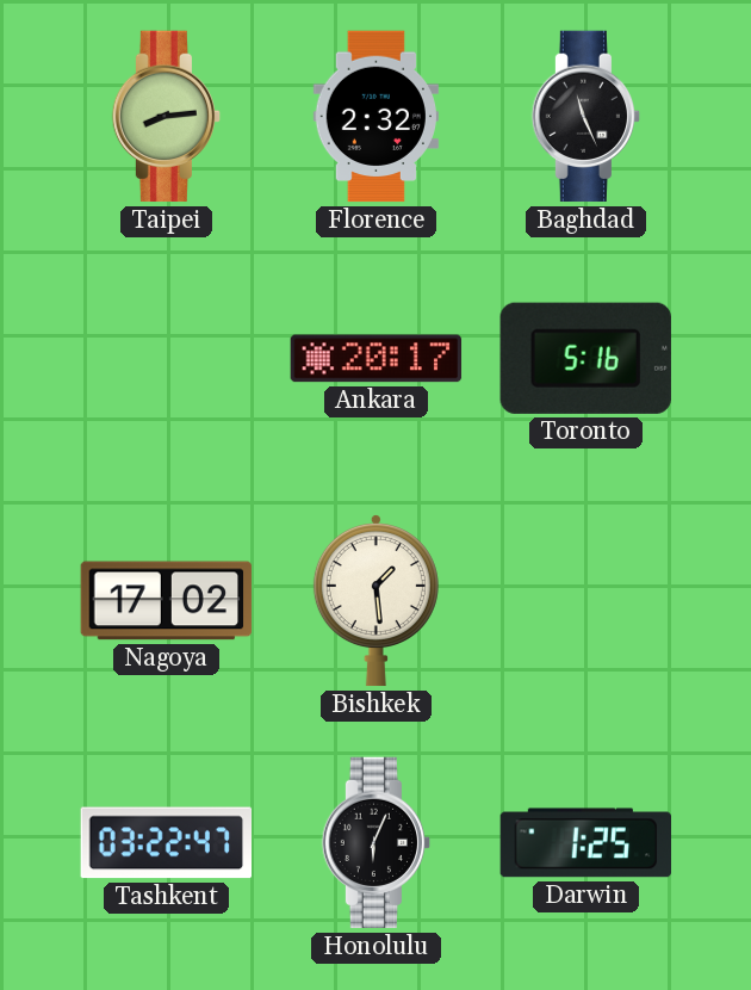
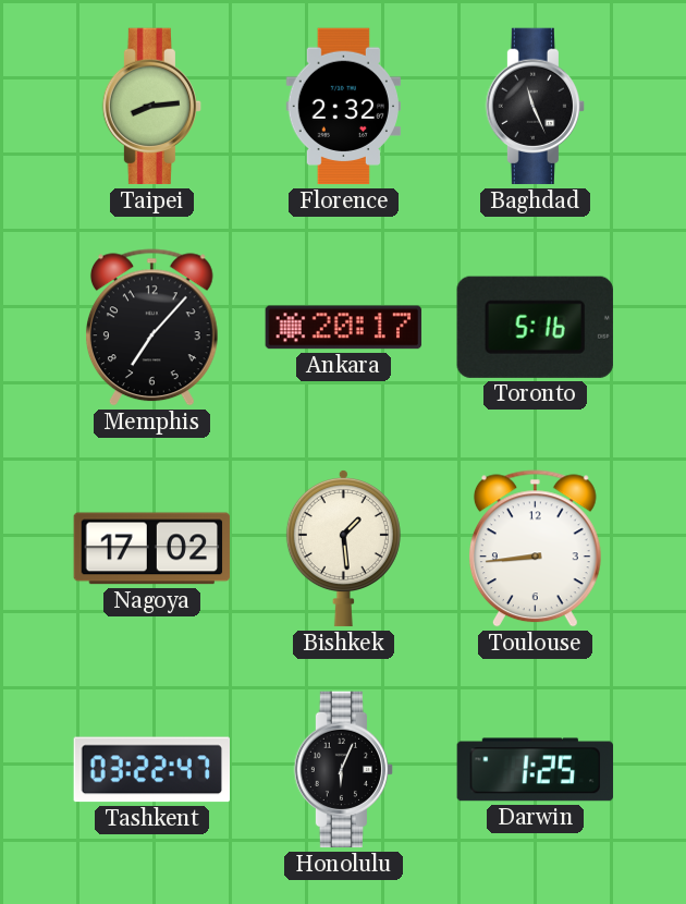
Memphis: none -> 7:07
Toulouse: none -> 8:44
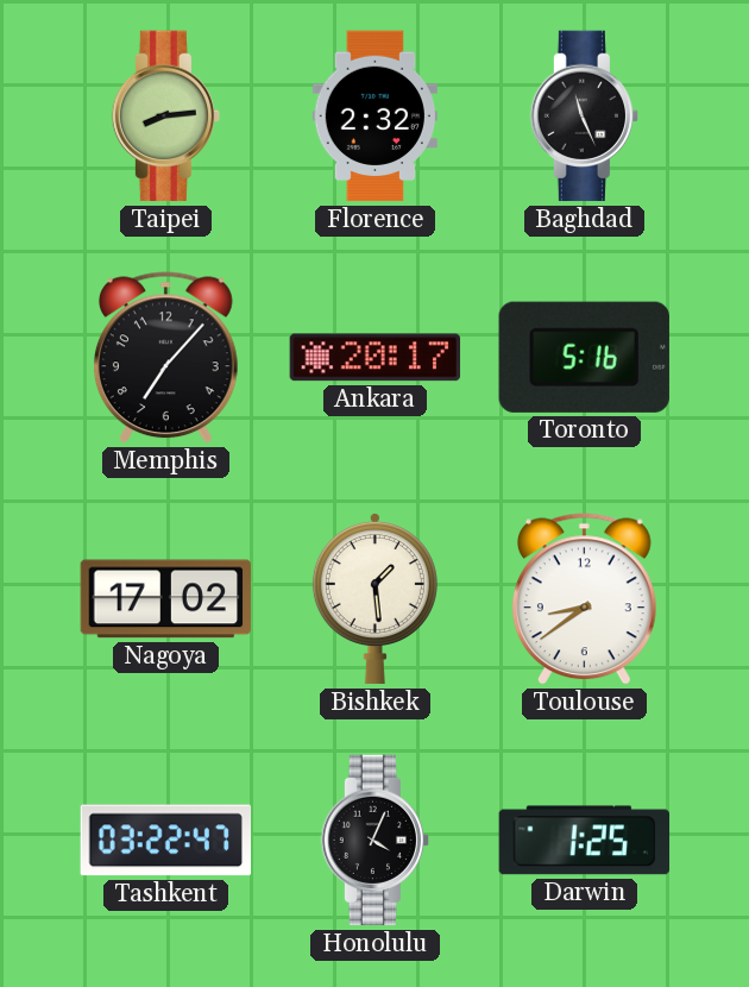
Toulouse: 8:44 -> 8:39
Honolulu: 6:04 -> 4:04
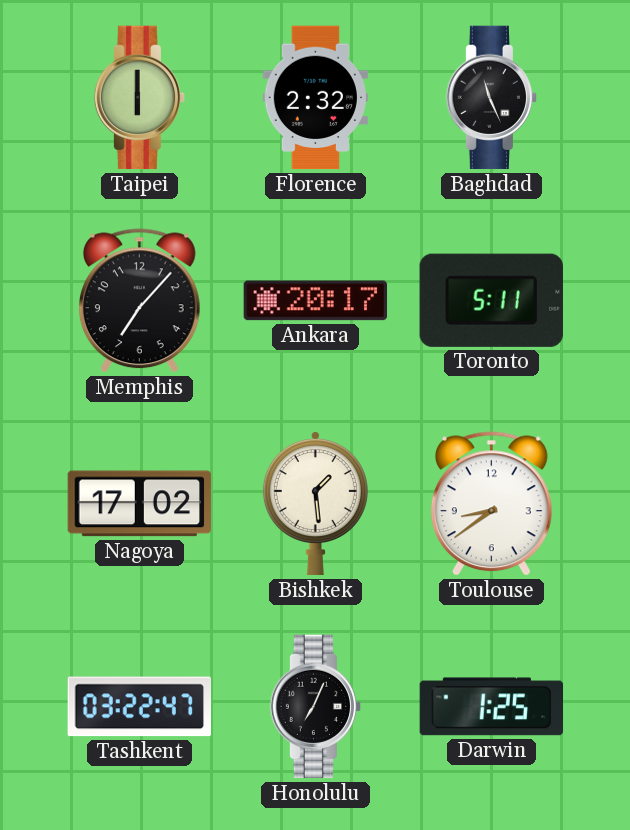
Taipei: 8:14 -> 6:00
Toronto: 5:16 -> 5:11
Honolulu: 4:04 -> 7:04
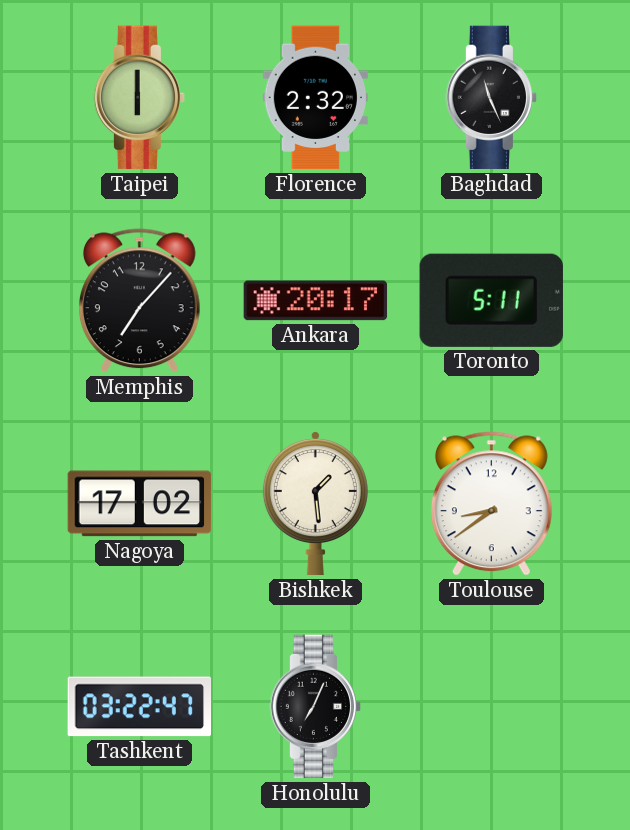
Darwin: 1:25 -> none
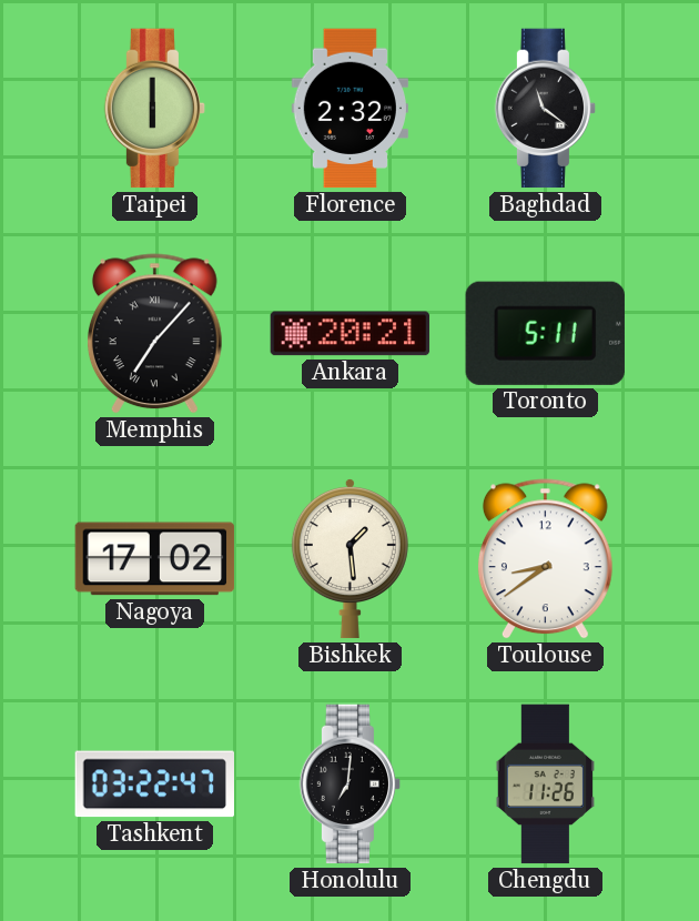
Baghdad: 11:26 -> 11:21
Memphis numerals: Arabic -> Roman
Ankara: 20:17 -> 20:21
Honolulu: 7:04 -> 7:01
Chengdu: none -> 11:26
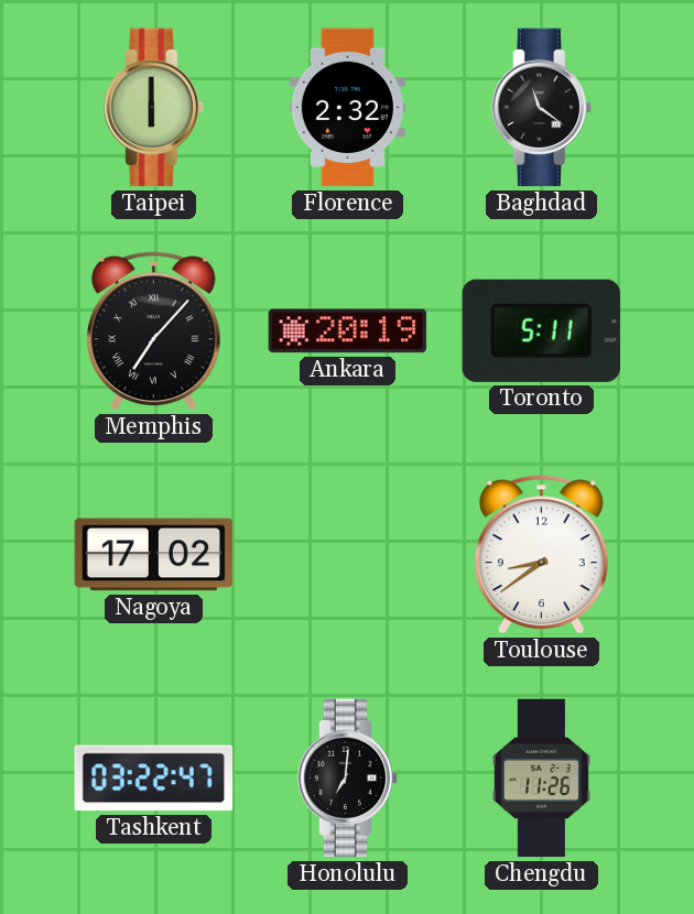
Ankara: 20:21 -> 20:19
Bishkek: 1:29 -> none
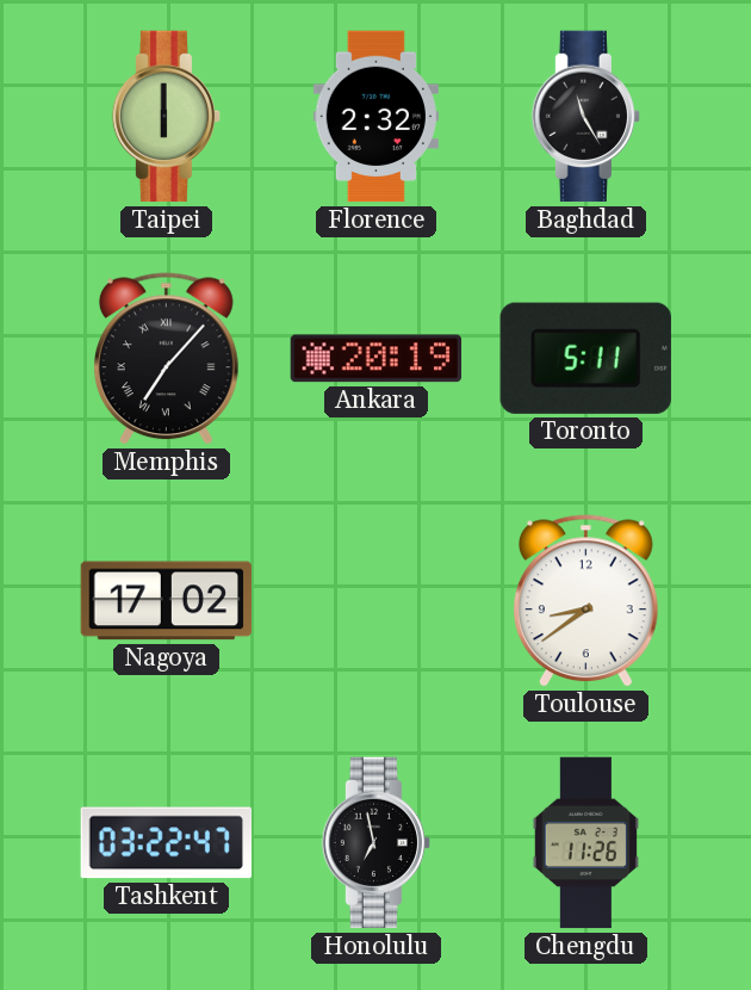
Baghdad: 11:21 -> 11:25
Honolulu: 7:01 -> 6:58
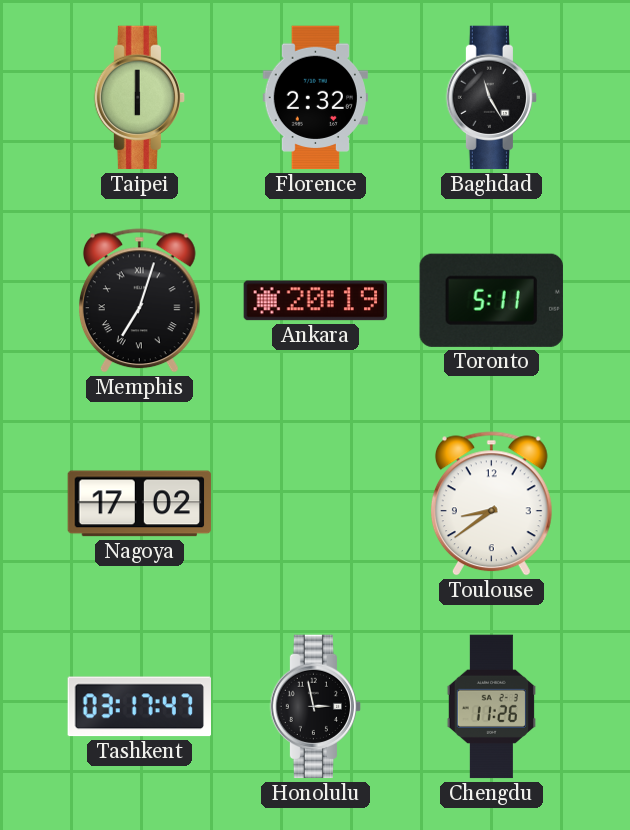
Memphis: 7:07 -> 7:03
Tashkent: 03:22 -> 03:17
Honolulu: 6:58 -> 2:58
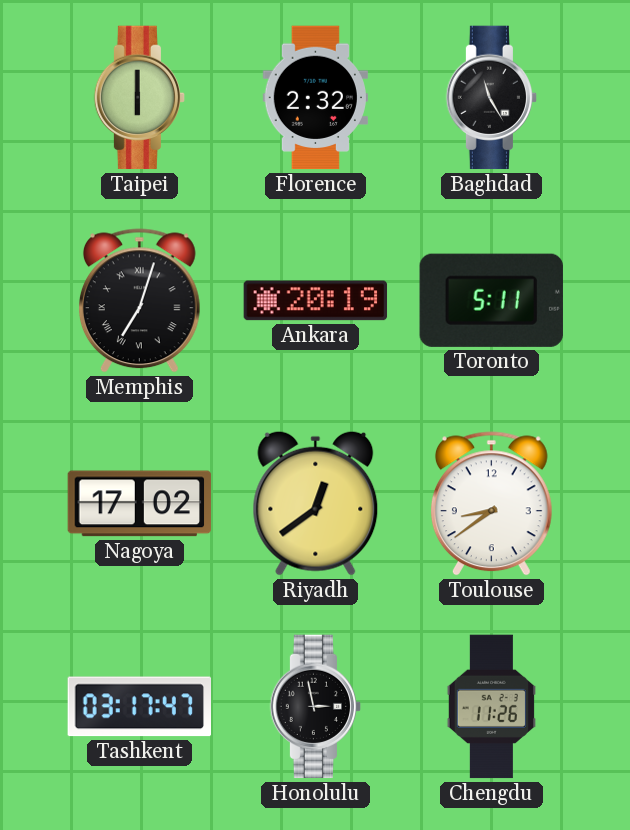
Riyadh: none -> 12:39
